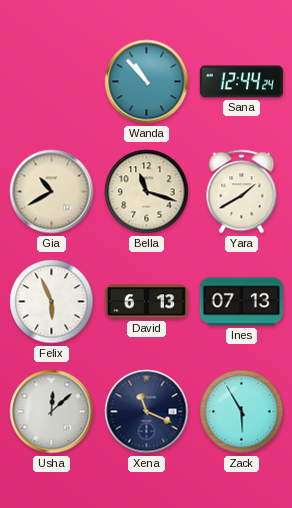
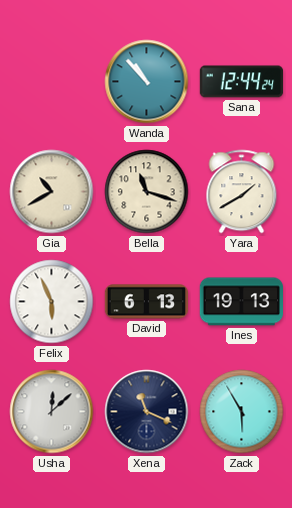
Ines: 07:13 -> 19:13
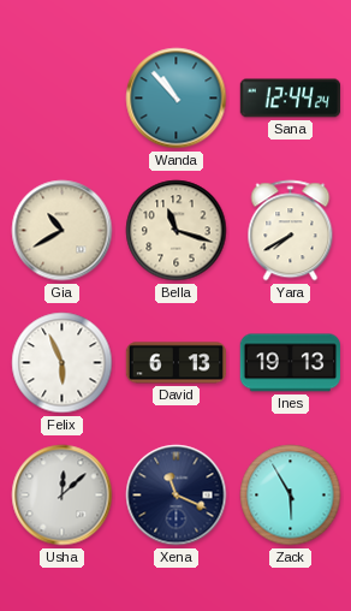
Yara: 1:40 -> 7:40
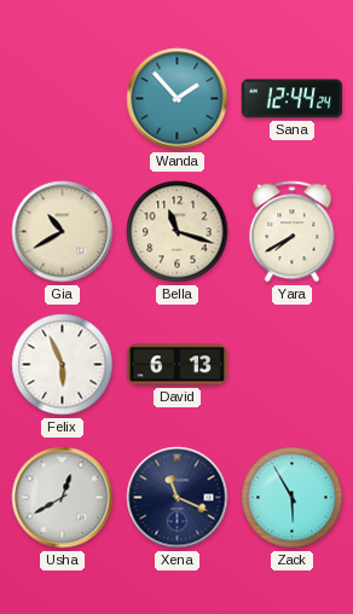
Wanda: 10:53 -> 1:53
Ines: 19:13 -> none
Usha: 12:08 -> 12:40
